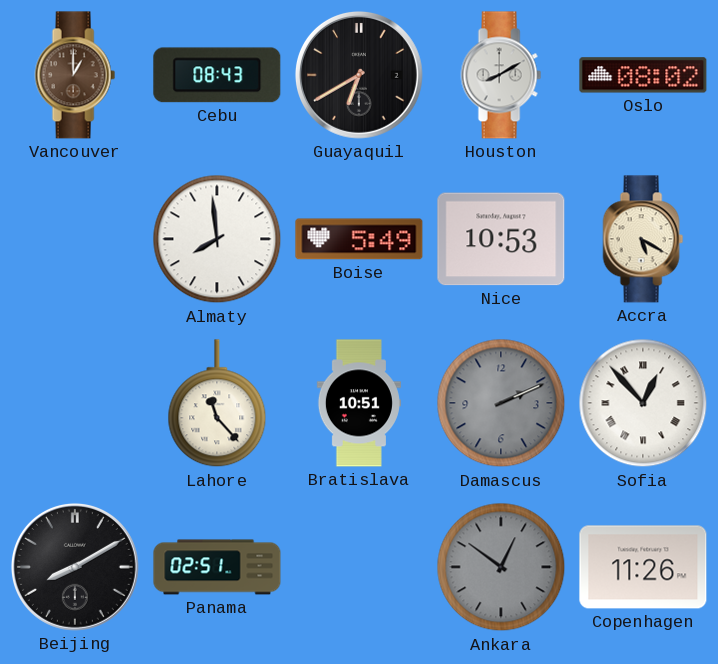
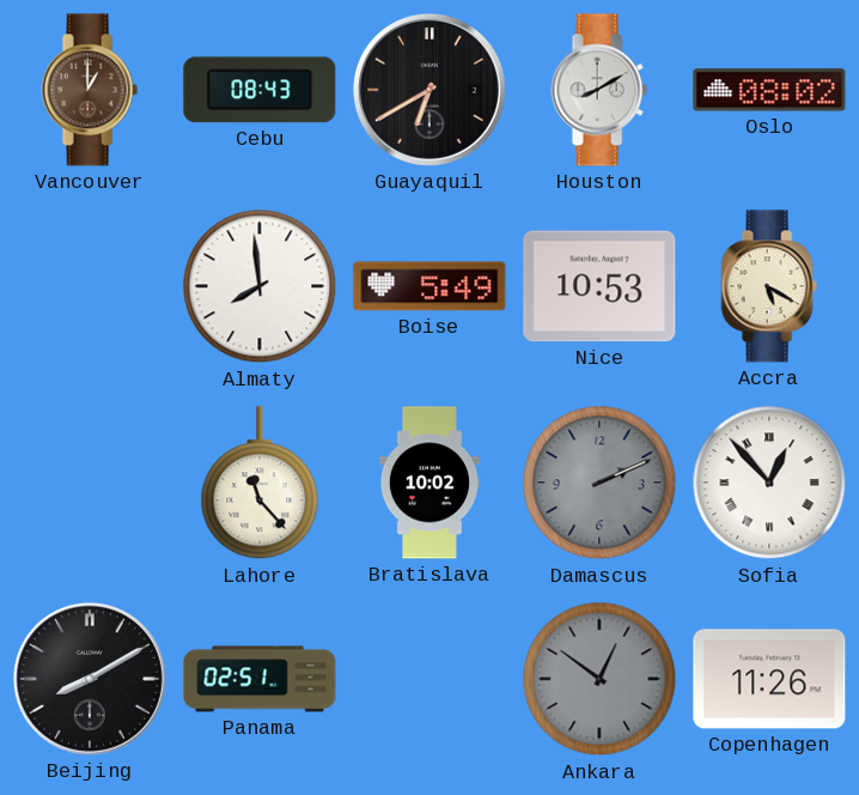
Bratislava: 10:51 -> 10:02
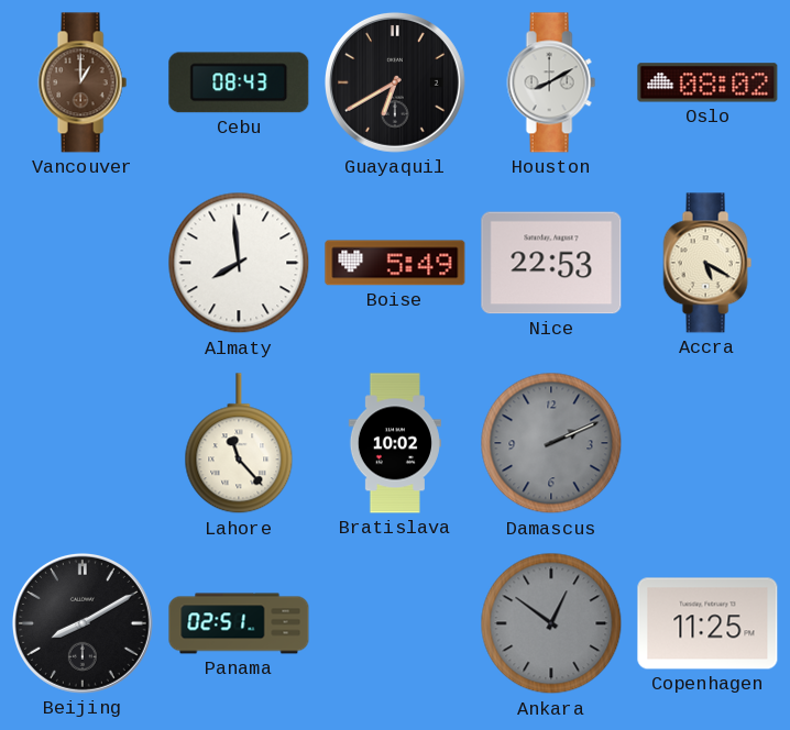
Nice: 10:53 -> 22:53
Sofia: 12:53 -> none
Copenhagen: 11:26 -> 11:25
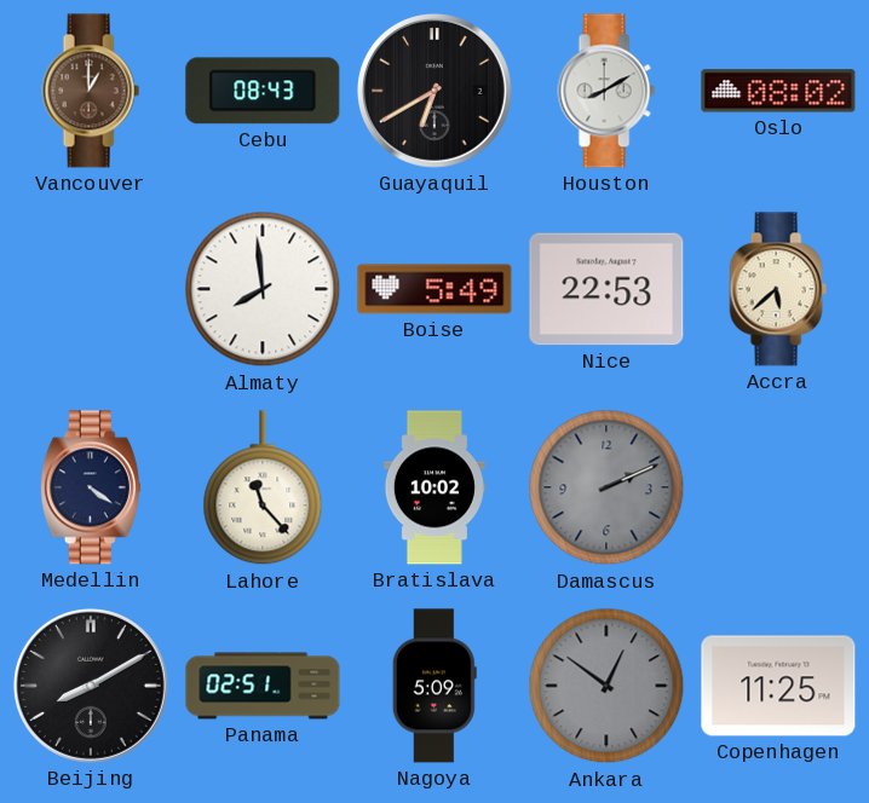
Accra: 5:20 -> 5:38
Medellin: none -> 4:21
Nagoya: none -> 5:09
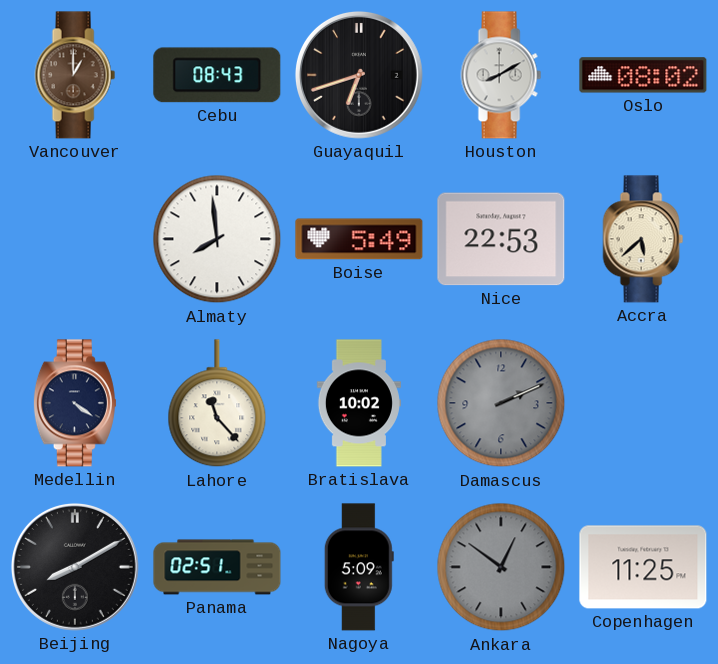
Guayaquil: 6:40 -> 6:42
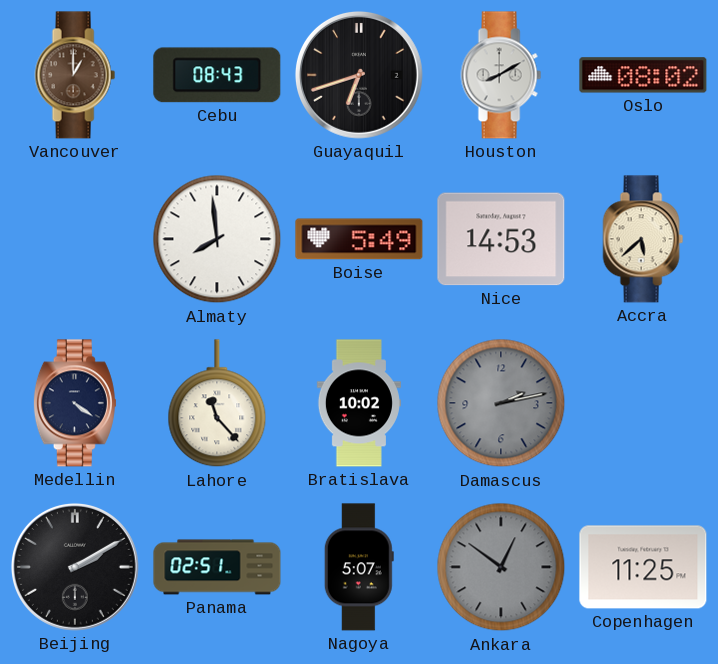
Nice: 22:53 -> 14:53
Damascus: 2:11 -> 2:13
Beijing: 8:10 -> 2:10
Nagoya: 5:09 -> 5:07
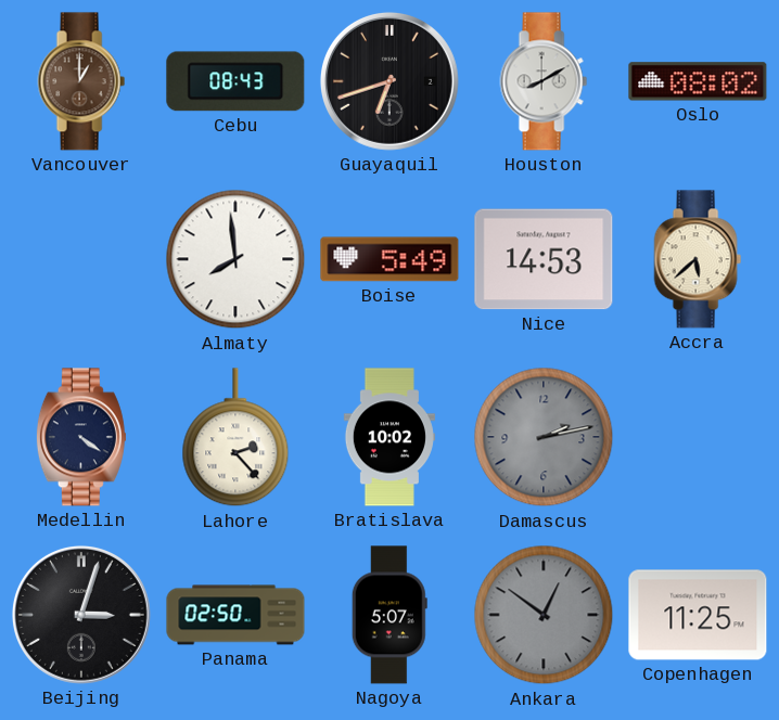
Lahore: 11:23 -> 2:23
Beijing: 2:10 -> 3:03
Panama: 02:51 -> 02:50
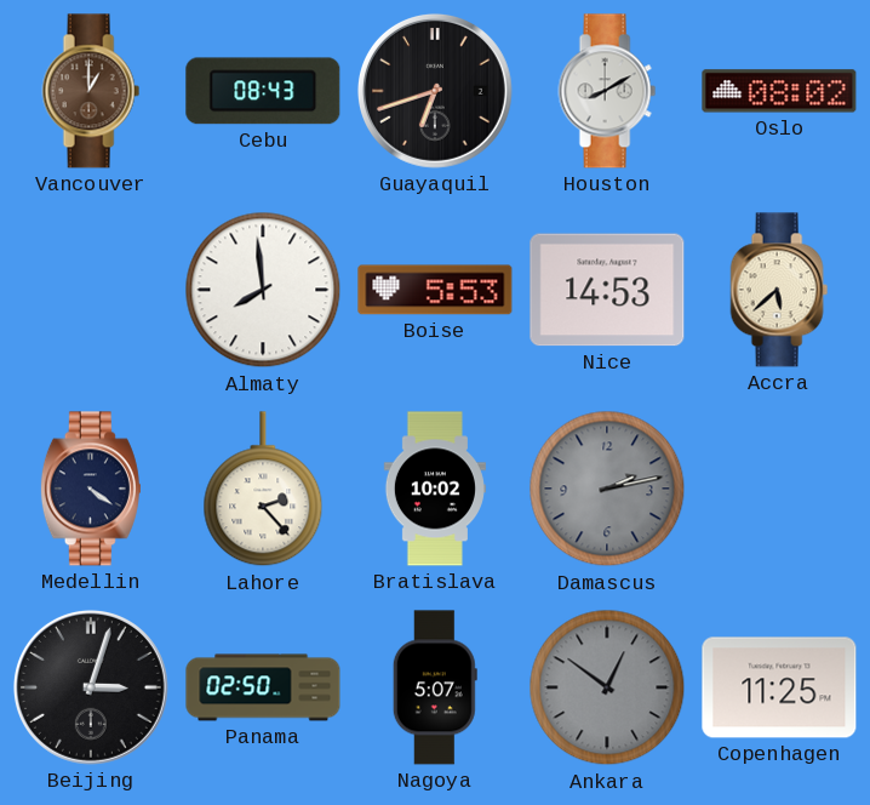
Boise: 5:49 -> 5:53
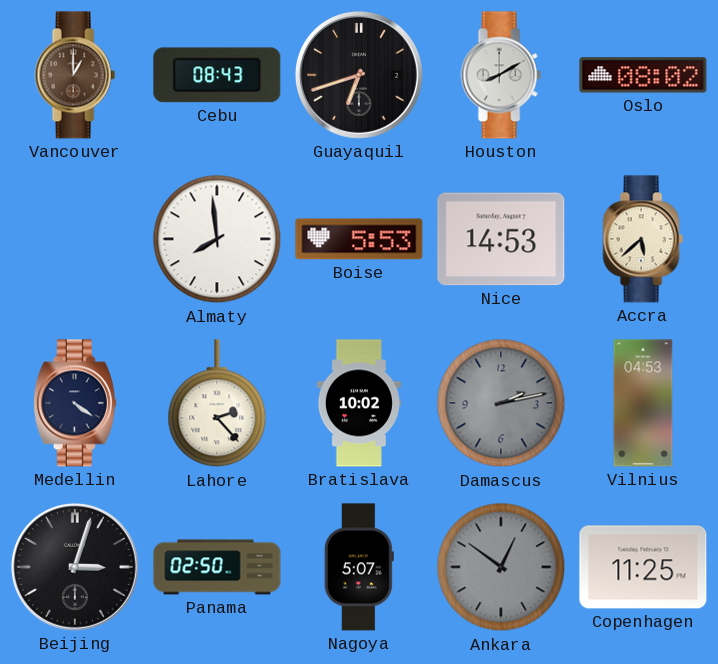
Vilnius: none -> 04:53
